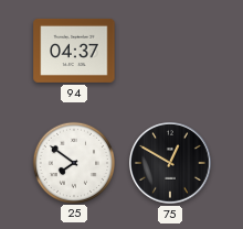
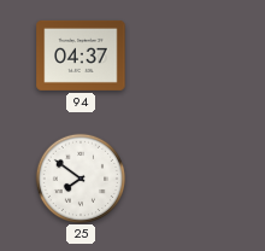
75: 12:50 -> none
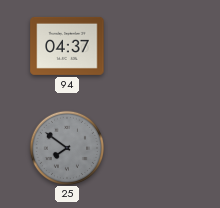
25 dial: white -> grey
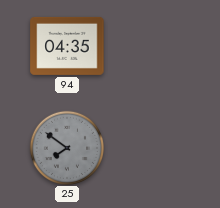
94: 04:37 -> 04:35
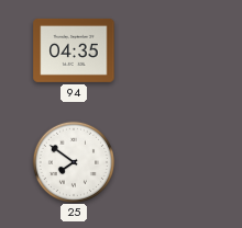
25 dial: grey -> white
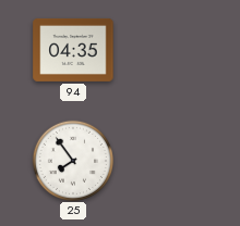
25: 7:51 -> 7:54
